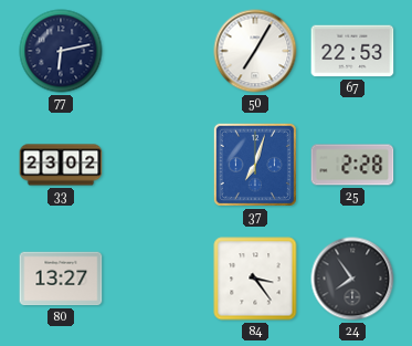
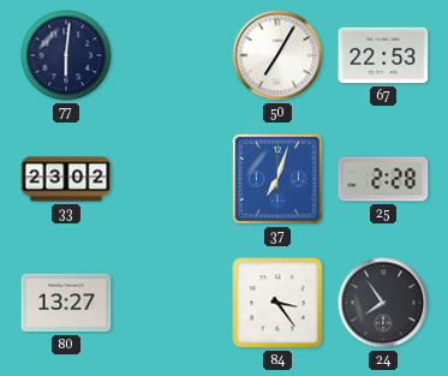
77: 6:13 -> 6:01
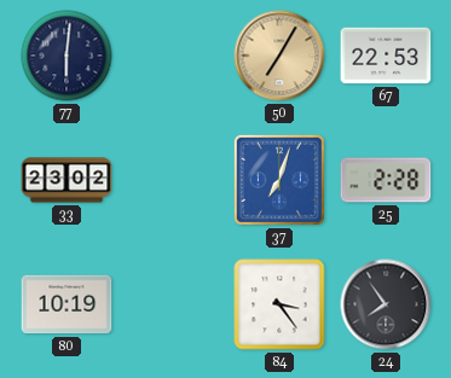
50 dial: white -> champagne
80: 13:27 -> 10:19
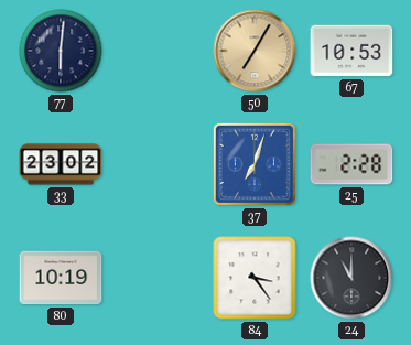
67: 22:53 -> 10:53
24: 7:54 -> 11:00
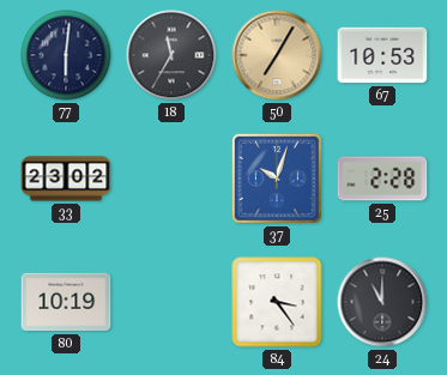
18: none -> 11:35
37: 7:03 -> 10:03
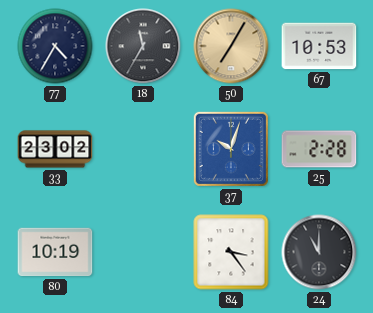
77: 6:01 -> 4:35
